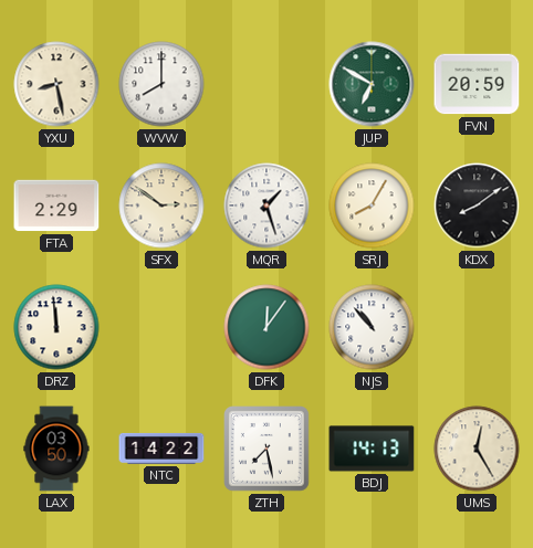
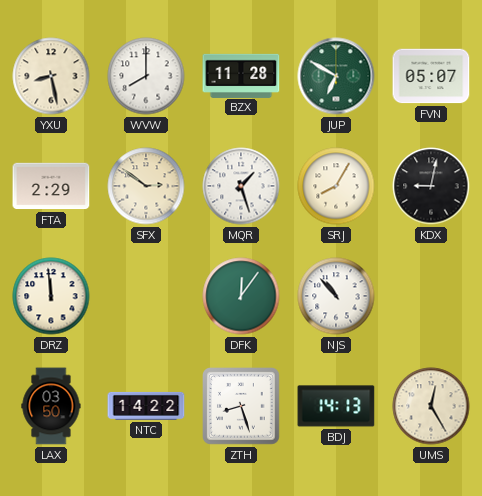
BZX: none -> 11:28
FVN: 20:59 -> 05:07
KDX: 8:09 -> 9:02
ZTH: 7:28 -> 8:27
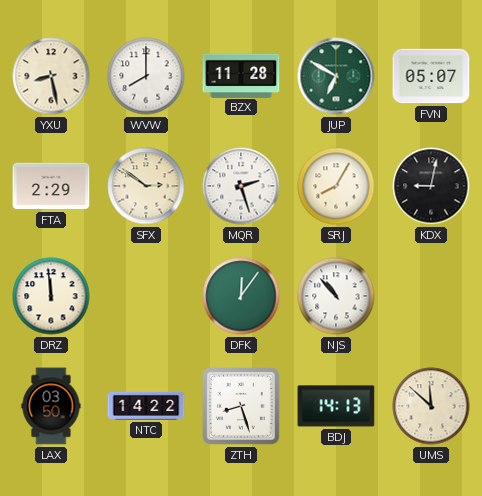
MQR: 1:27 -> 2:27
UMS: 12:25 -> 11:52
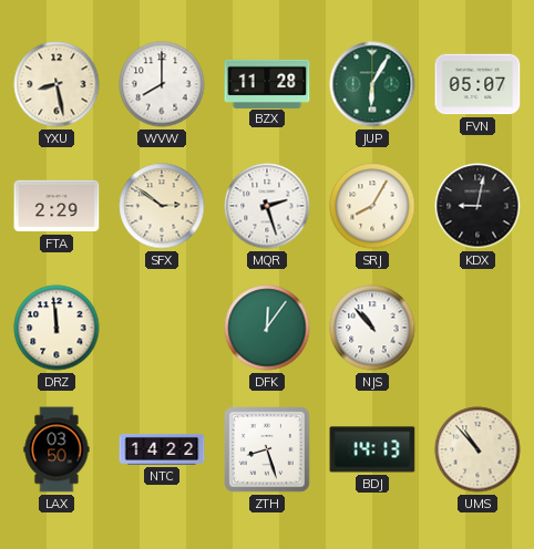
JUP: 6:50 -> 6:05
UMS: 11:52 -> 10:53
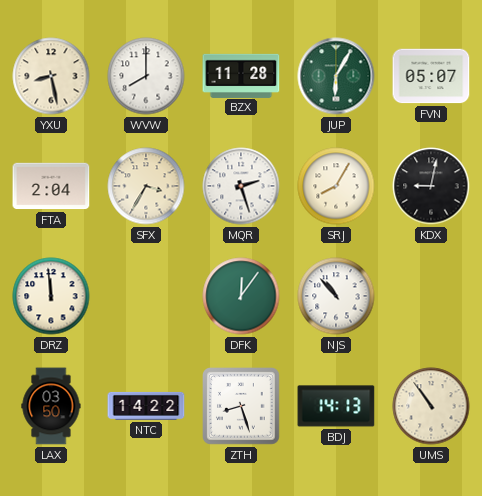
FTA: 2:29 -> 2:04
SFX: 2:51 -> 3:35
UMS: 10:53 -> 10:54
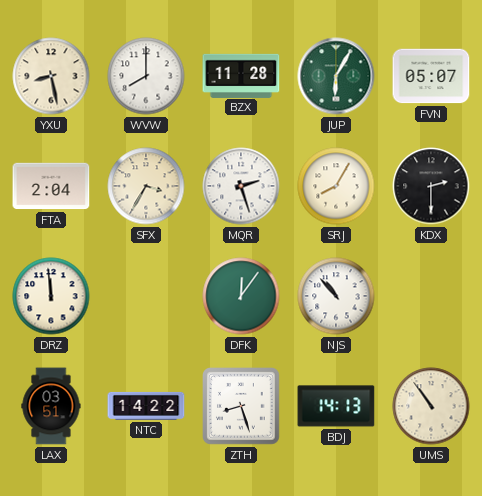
KDX: 9:02 -> 2:30
LAX: 03:50 -> 03:51
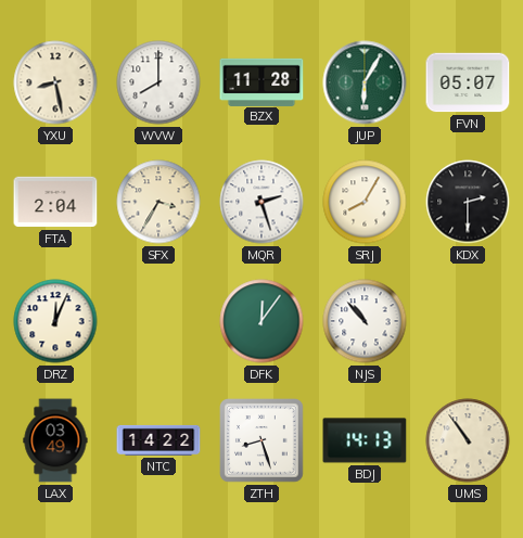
DRZ: 11:59 -> 12:04
LAX: 03:51 -> 03:49
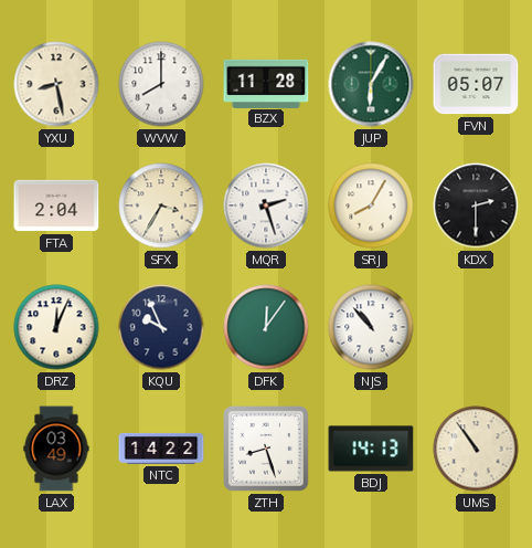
KQU: none -> 9:56
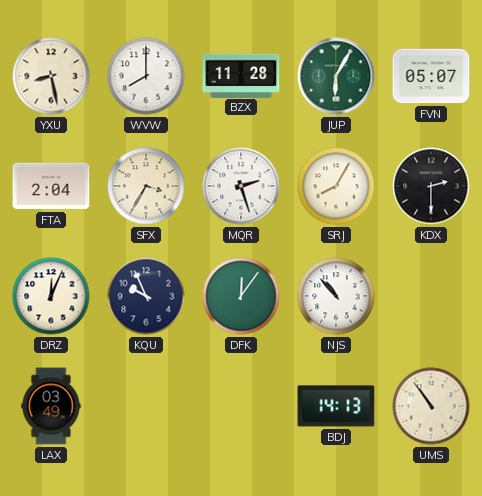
NTC: 14:22 -> none
ZTH: 8:27 -> none
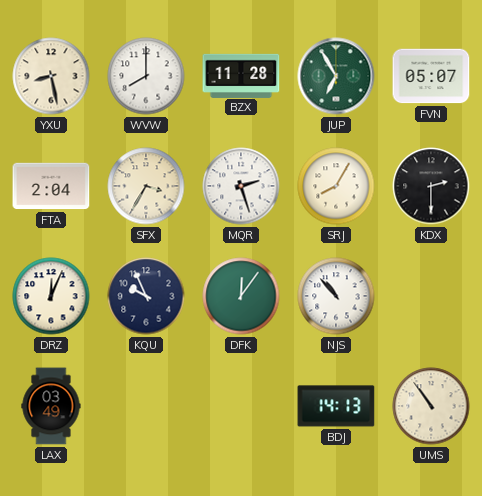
JUP: 6:05 -> 6:55
